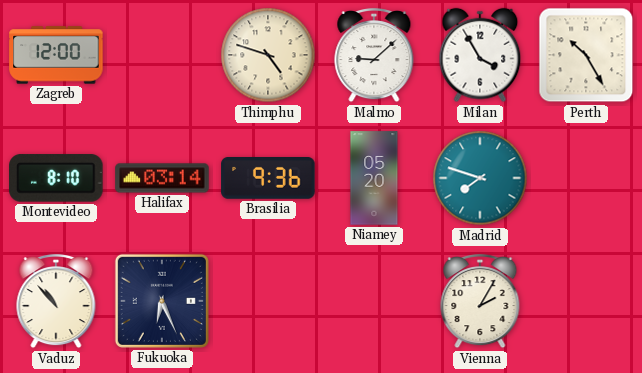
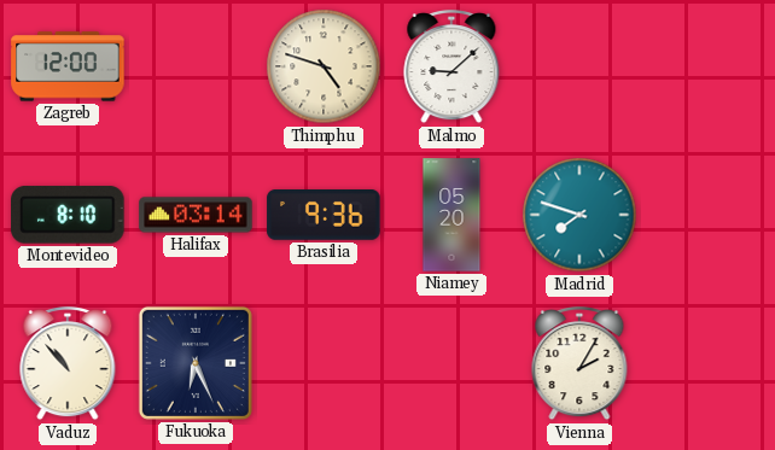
Milan: 3:55 -> none
Perth: 10:25 -> none
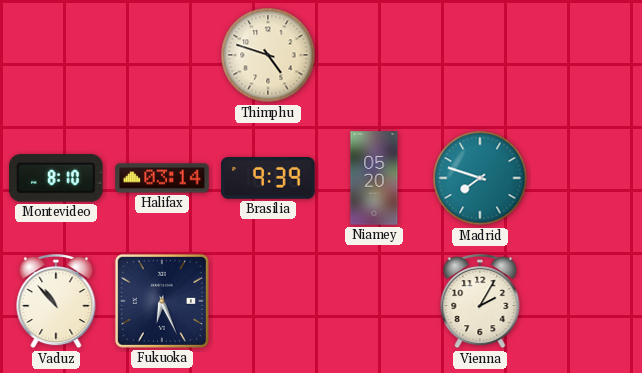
Zagreb: 12:00 -> none
Malmo: 9:08 -> none
Brasilia: 9:36 -> 9:39
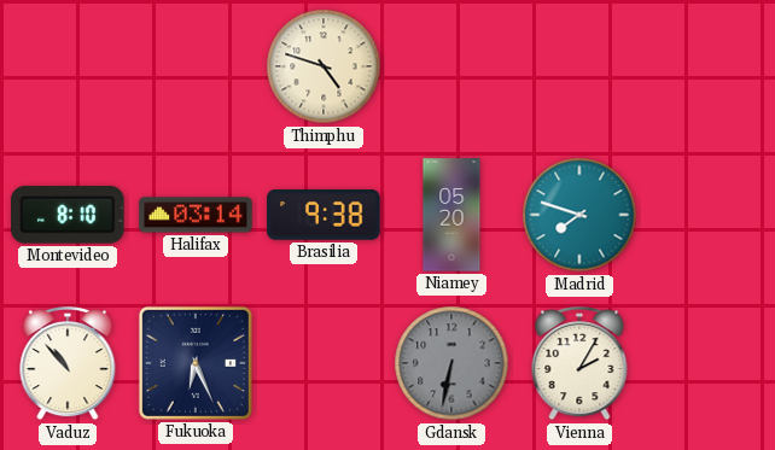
Brasilia: 9:39 -> 9:38
Gdansk: none -> 6:32
